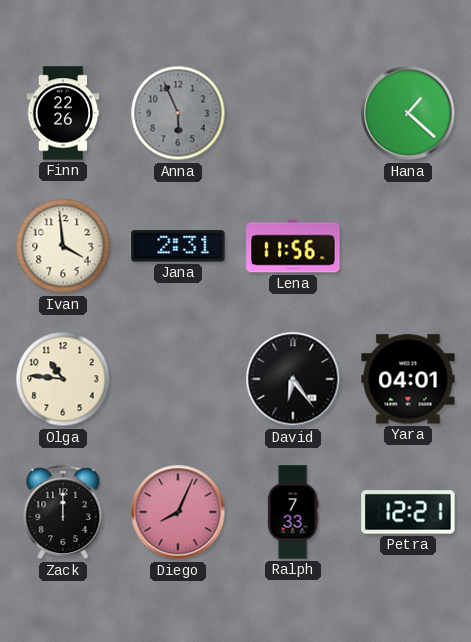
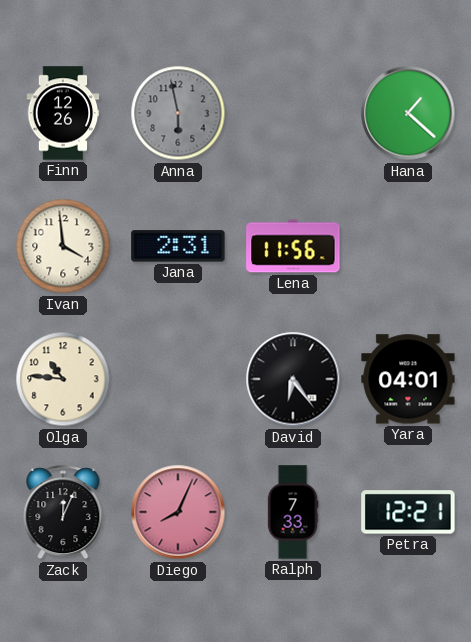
Finn: 22:26 -> 12:26
Anna: 5:56 -> 5:58
Zack: 12:00 -> 12:04
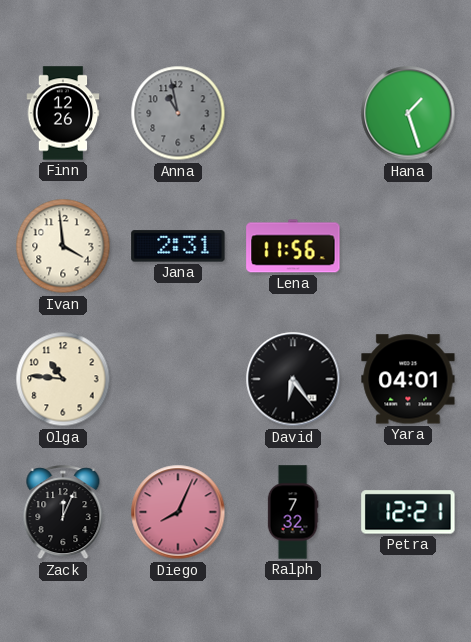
Anna: 5:58 -> 10:58
Hana: 1:22 -> 1:27
Ralph: 7:33 -> 7:32
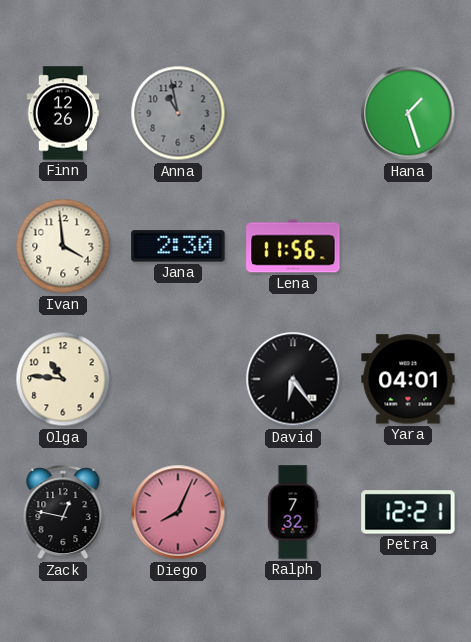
Jana: 2:31 -> 2:30
Zack: 12:04 -> 12:47
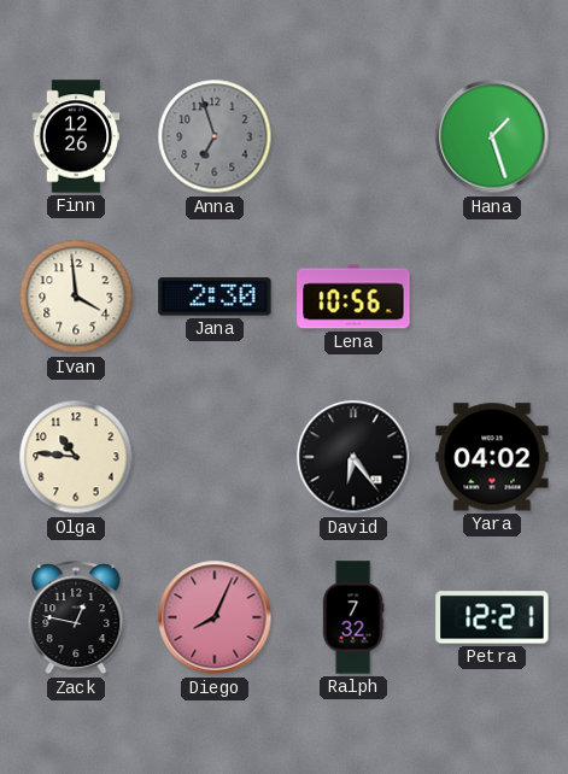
Anna: 10:58 -> 6:57
Lena: 11:56 -> 10:56
Yara: 04:01 -> 04:02
